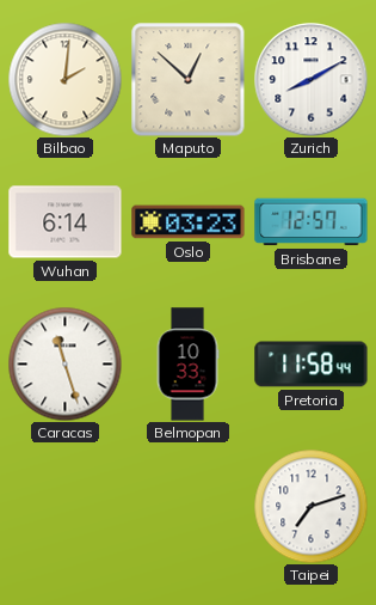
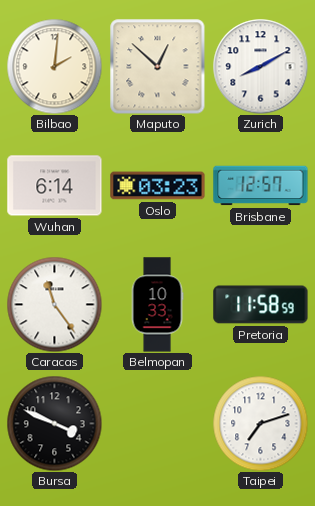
Caracas: 11:27 -> 11:24
Pretoria: 11:58:44 -> 11:58:59
Bursa: none -> 3:49
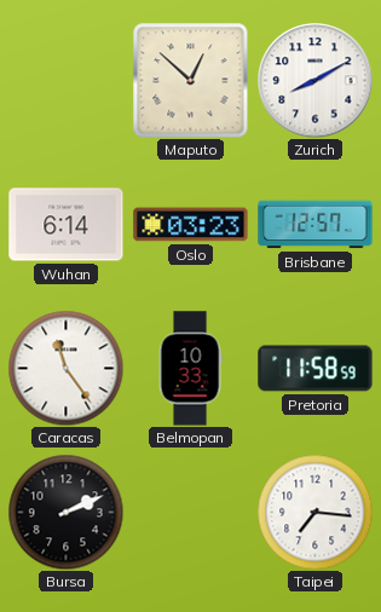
Bilbao: 2:01 -> none
Bursa: 3:49 -> 2:11
Taipei: 7:12 -> 7:16
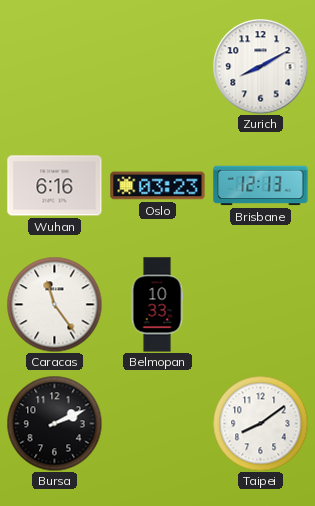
Maputo: 12:52 -> none
Wuhan: 6:14 -> 6:16
Brisbane: 12:57 -> 12:13
Pretoria: 11:58 -> none
Taipei: 7:16 -> 8:09
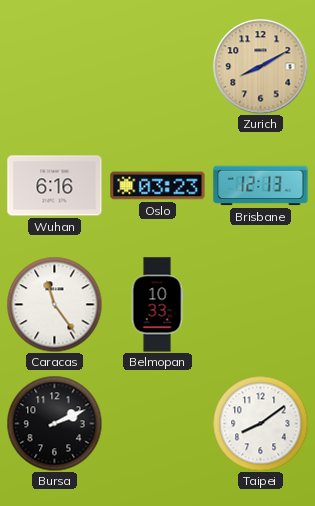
Zurich dial: white -> champagne
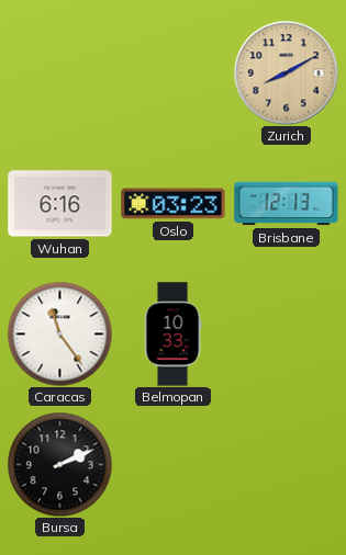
Taipei: 8:09 -> none
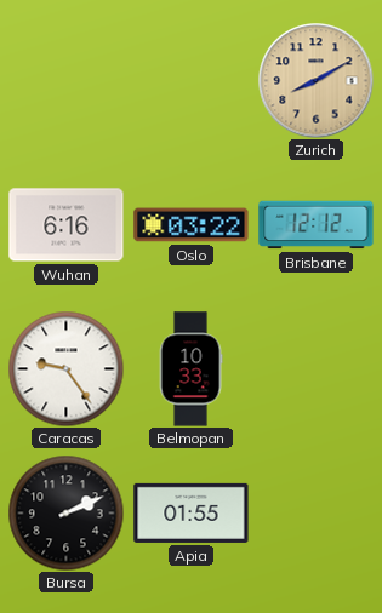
Oslo: 03:23 -> 03:22
Brisbane: 12:13 -> 12:12
Caracas: 11:24 -> 9:24
Apia: none -> 01:55
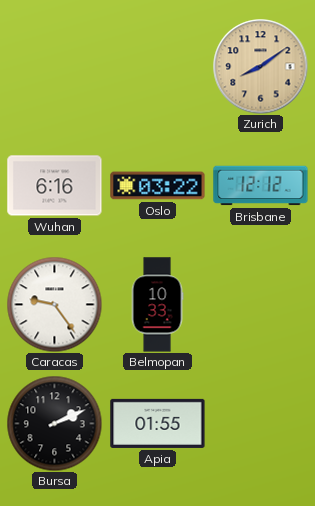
Zurich: 8:10 -> 8:09
